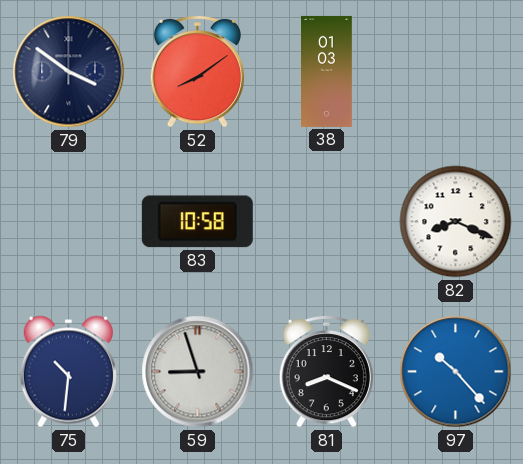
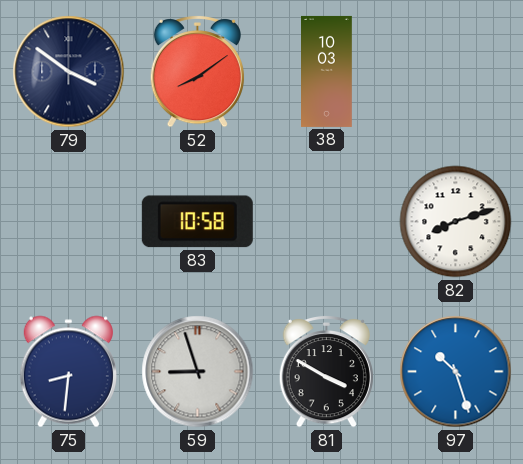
38: 01:03 -> 10:03
82: 8:19 -> 8:12
75: 10:31 -> 8:31
81: 8:19 -> 3:50
97: 10:23 -> 10:27
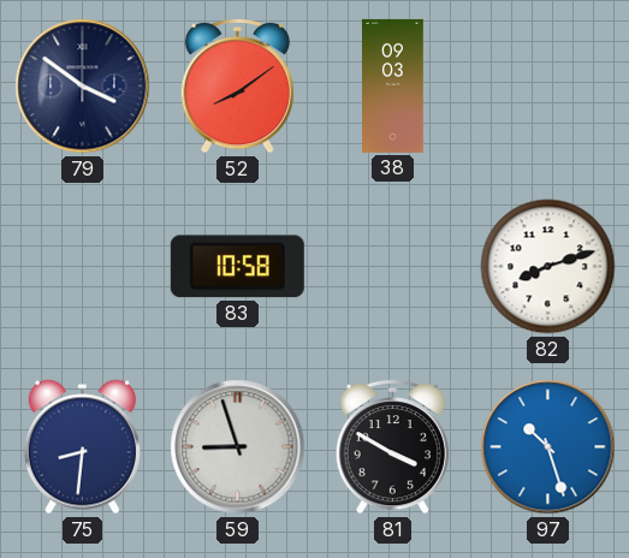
38: 10:03 -> 09:03
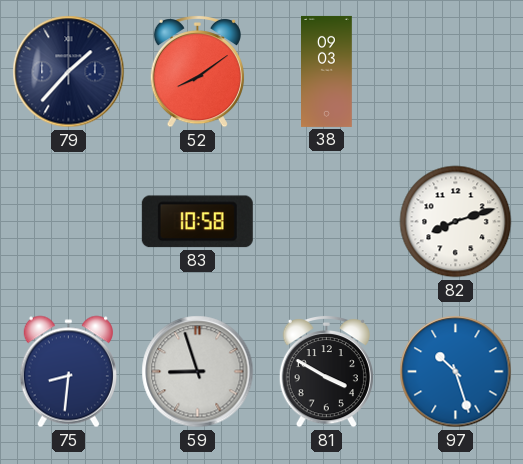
79: 3:51 -> 1:37
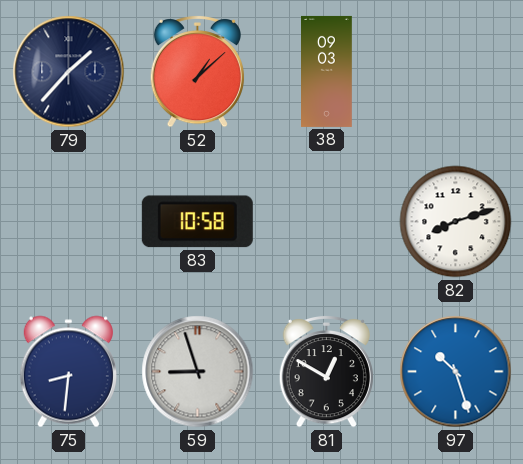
52: 8:09 -> 1:08
81: 3:50 -> 12:50
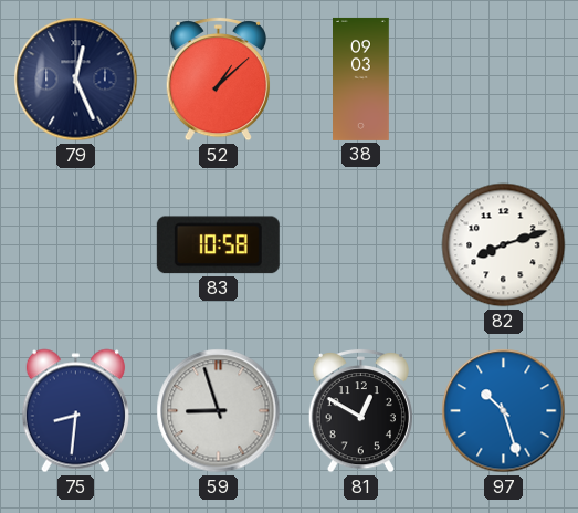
79: 1:37 -> 12:26
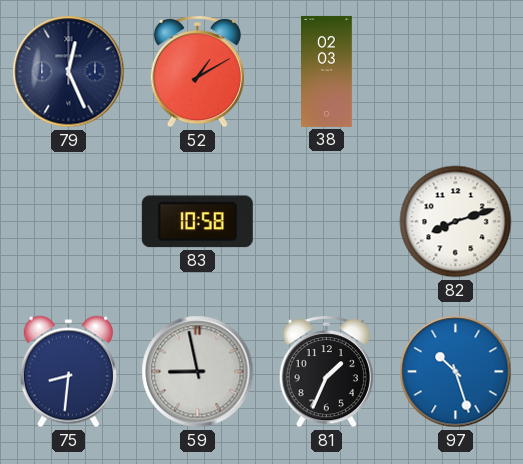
52: 1:08 -> 1:10
38: 09:03 -> 02:03
59: 8:57 -> 8:58
81: 12:50 -> 1:34
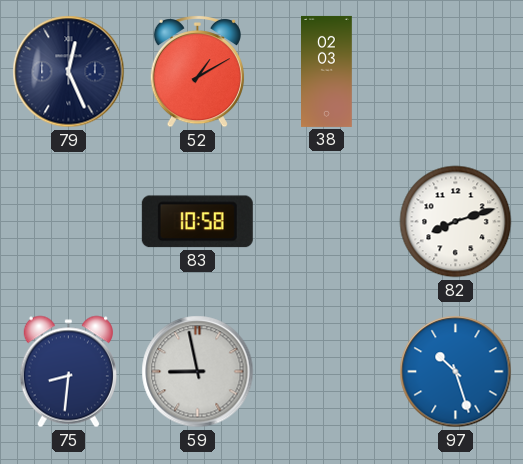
81: 1:34 -> none
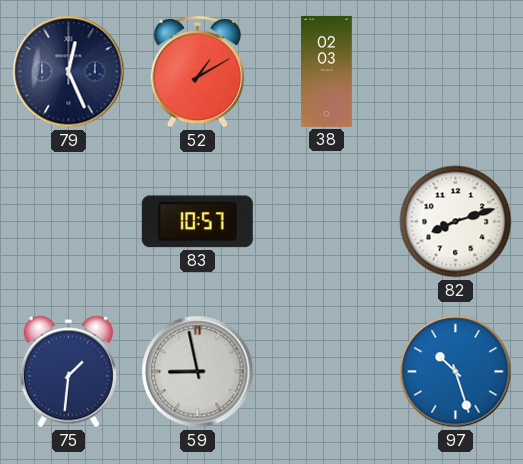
83: 10:58 -> 10:57
75: 8:31 -> 1:31
